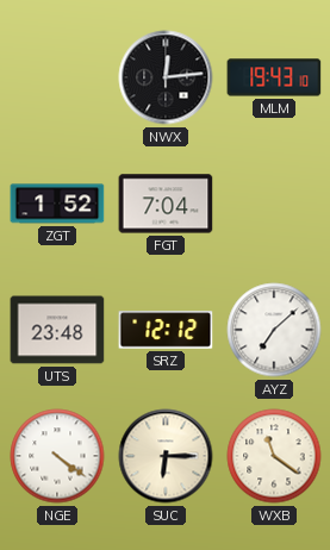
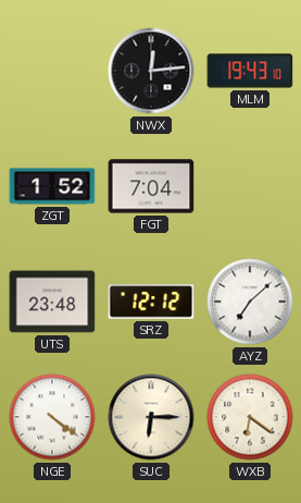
WXB: 11:21 -> 6:21
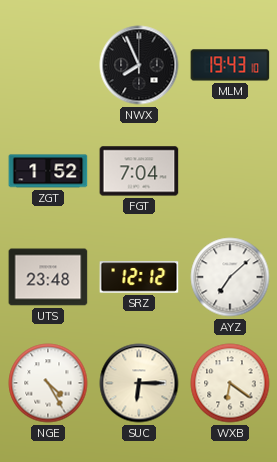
NWX: 12:14 -> 7:56
NGE: 4:21 -> 4:25
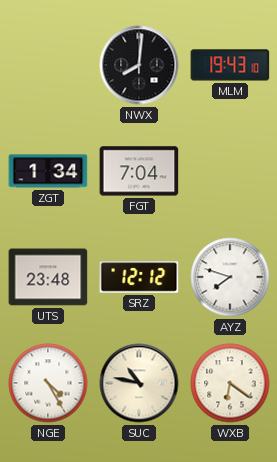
NWX: 7:56 -> 8:01
ZGT: 1:52 -> 1:34
AYZ: 7:08 -> 7:48
SUC: 6:15 -> 10:47
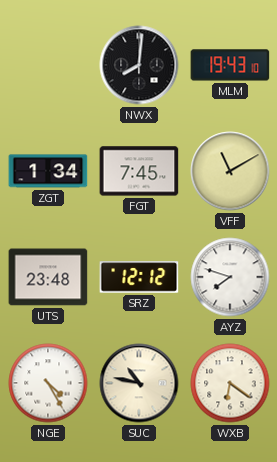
FGT: 7:04 -> 7:45
VFF: none -> 11:10
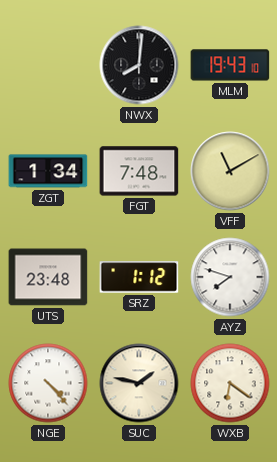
FGT: 7:45 -> 7:48
SRZ: 12:12 -> 1:12
NGE: 4:25 -> 4:23
SUC: 10:47 -> 1:47
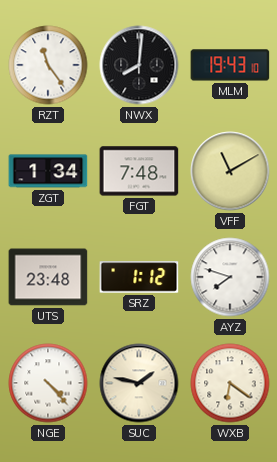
RZT: none -> 11:24
